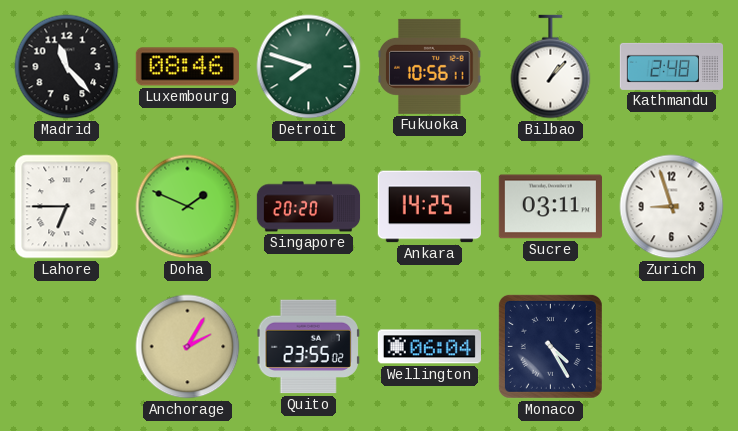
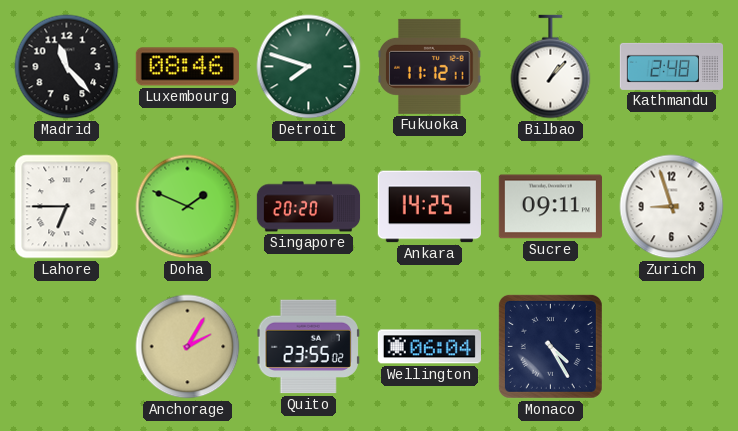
Fukuoka: 10:56 -> 11:12
Sucre: 03:11 -> 09:11
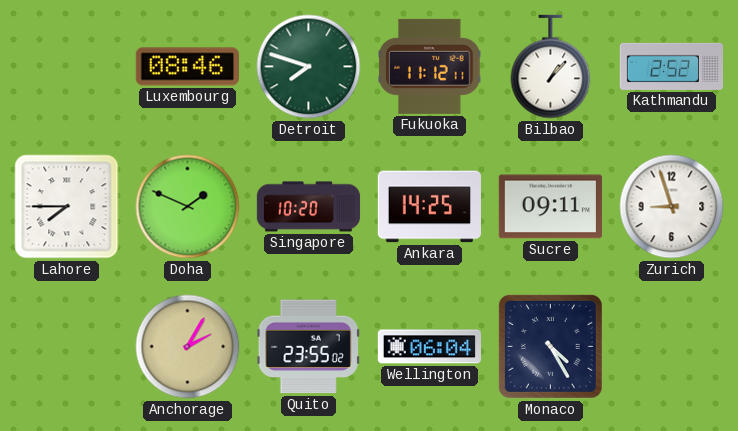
Madrid: 11:23 -> none
Kathmandu: 2:48 -> 2:52
Lahore: 6:45 -> 7:45
Singapore: 20:20 -> 10:20
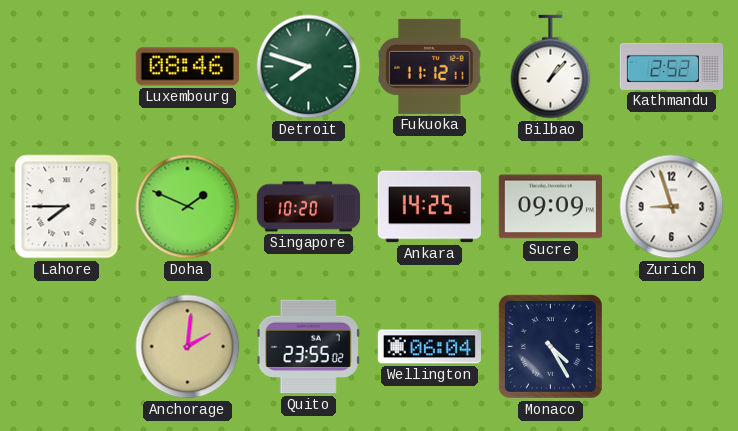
Sucre: 09:11 -> 09:09
Anchorage: 2:05 -> 2:01
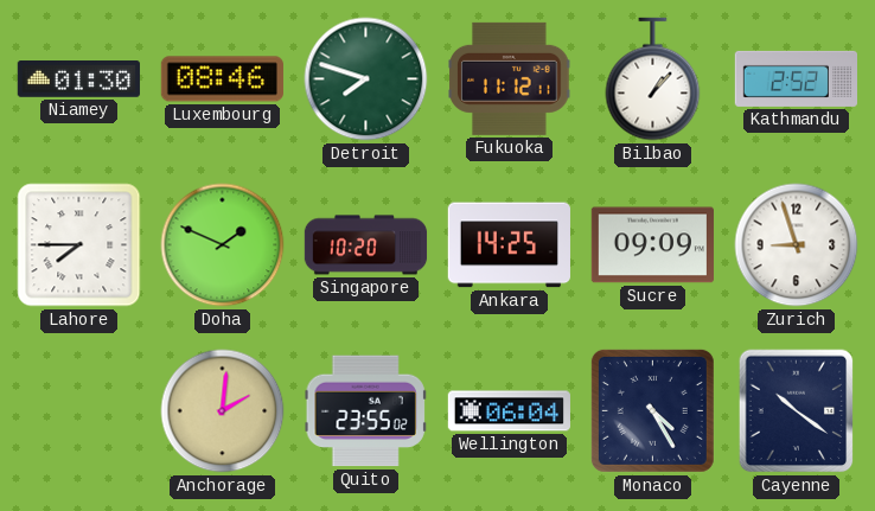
Niamey: none -> 01:30
Cayenne: none -> 10:21
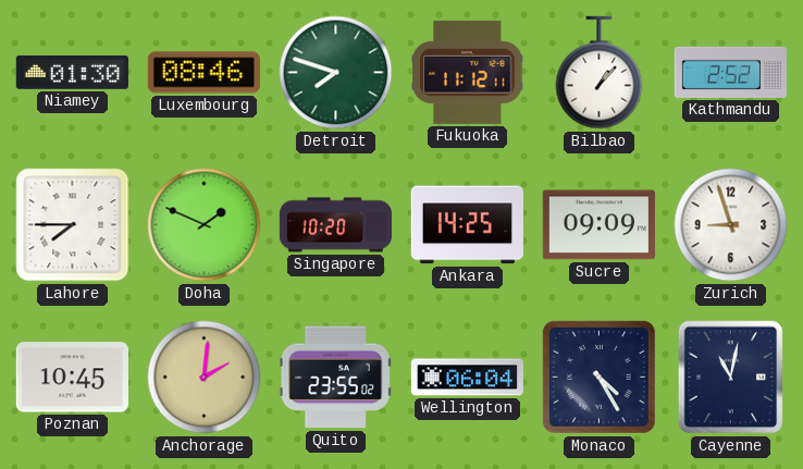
Poznan: none -> 10:45
Cayenne: 10:21 -> 11:02
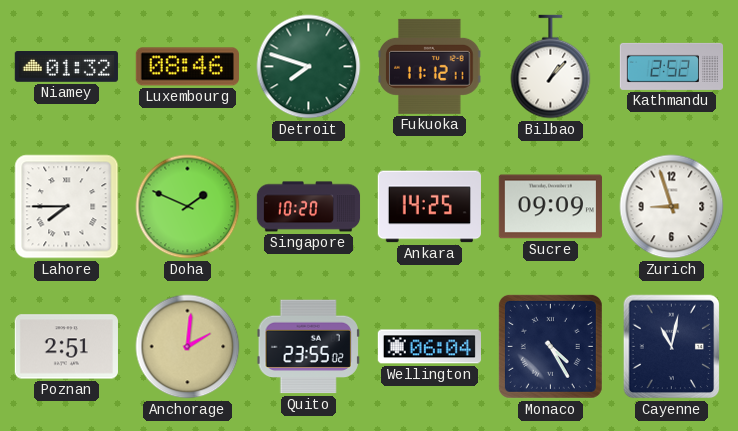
Niamey: 01:30 -> 01:32
Poznan: 10:45 -> 2:51
